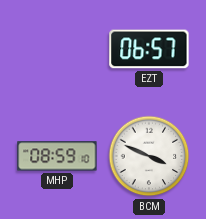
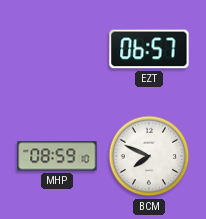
BCM: 3:49 -> 7:49
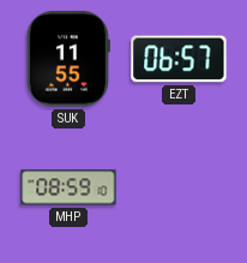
SUK: none -> 11:55
BCM: 7:49 -> none
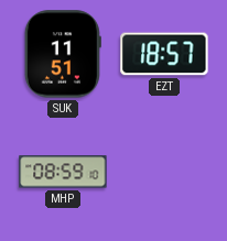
SUK: 11:55 -> 11:51
EZT: 06:57 -> 18:57
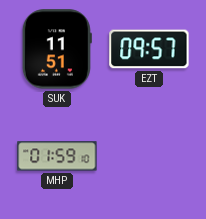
EZT: 18:57 -> 09:57
MHP: 08:59 -> 01:59
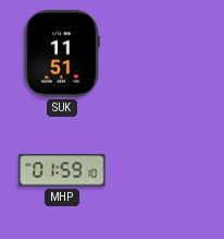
EZT: 09:57 -> none
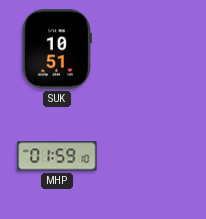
SUK: 11:51 -> 10:51
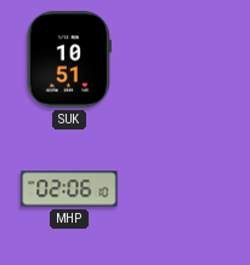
MHP: 01:59 -> 02:06
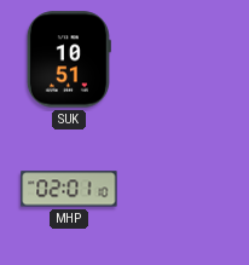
MHP: 02:06 -> 02:01
